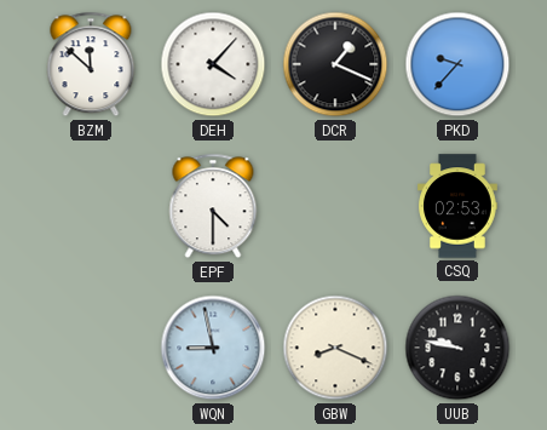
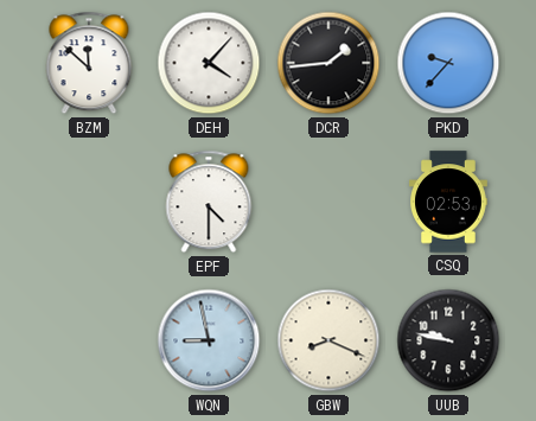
DCR: 1:19 -> 1:44
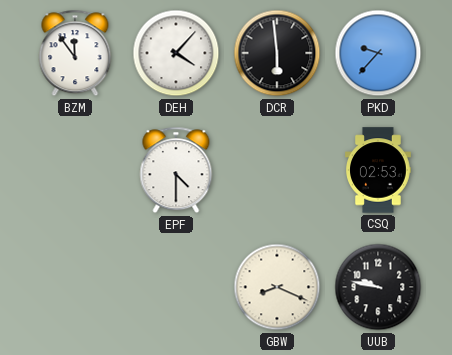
BZM: 11:52 -> 11:54
DCR: 1:44 -> 5:59
WQN: 8:58 -> none
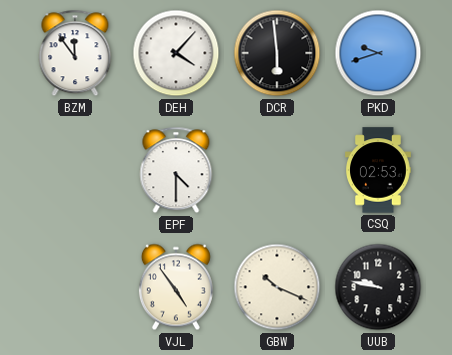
PKD: 9:37 -> 9:42
VJL: none -> 4:54
GBW: 8:19 -> 10:19
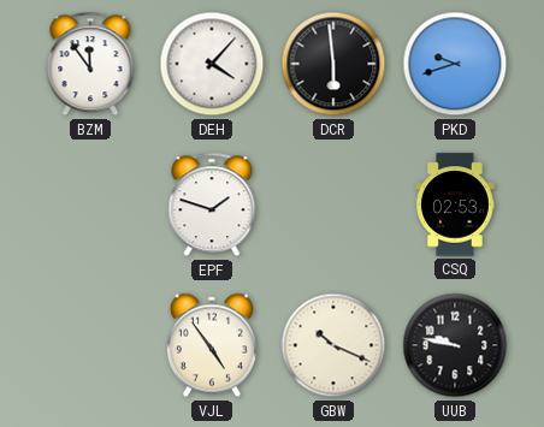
EPF: 4:30 -> 1:48
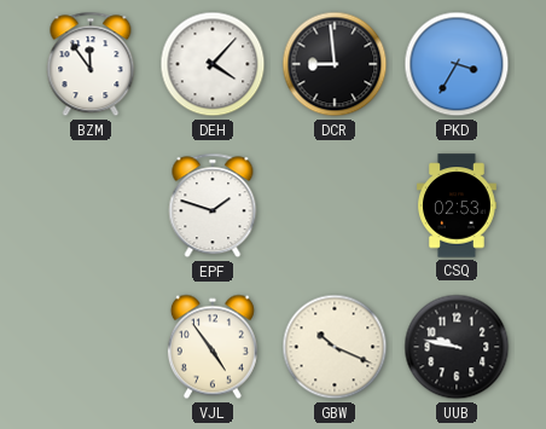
DCR: 5:59 -> 8:59
PKD: 9:42 -> 3:35
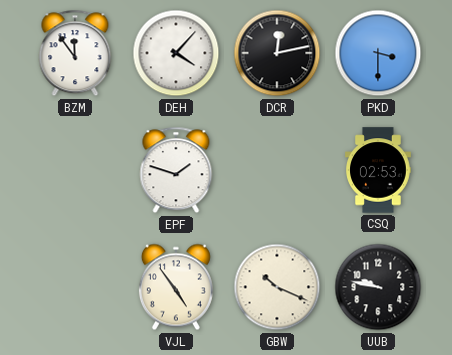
DCR: 8:59 -> 12:13
PKD: 3:35 -> 3:30
